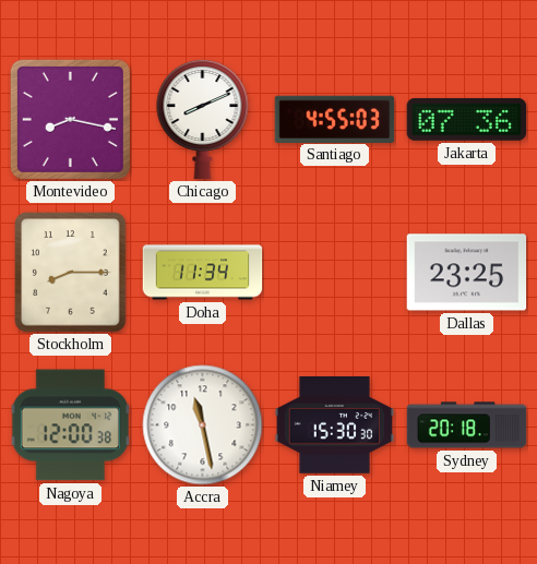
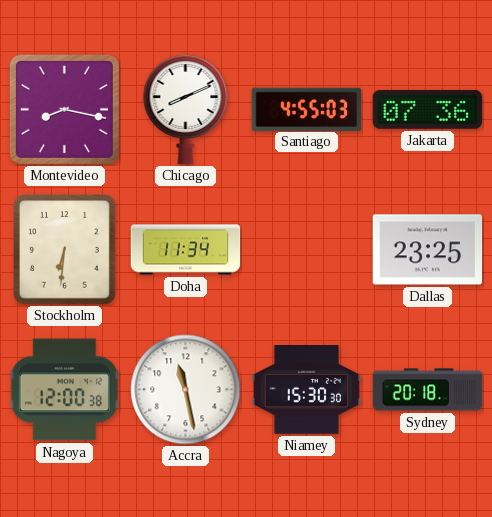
Stockholm: 8:15 -> 6:31
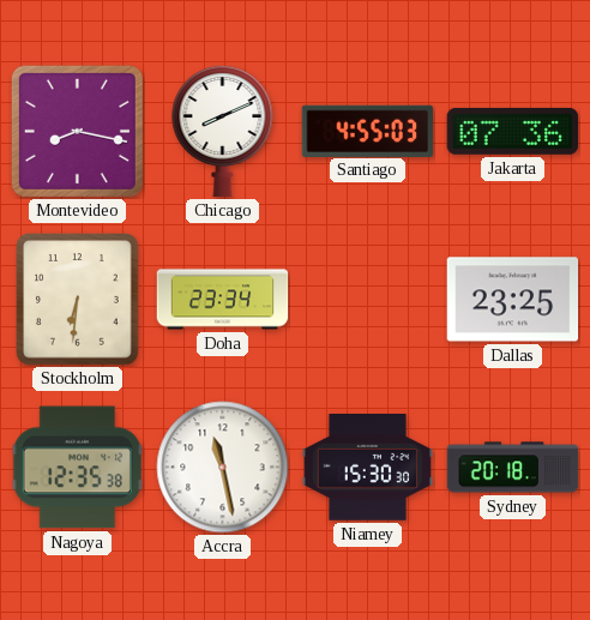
Doha: 11:34 -> 23:34
Nagoya: 12:00 -> 12:35
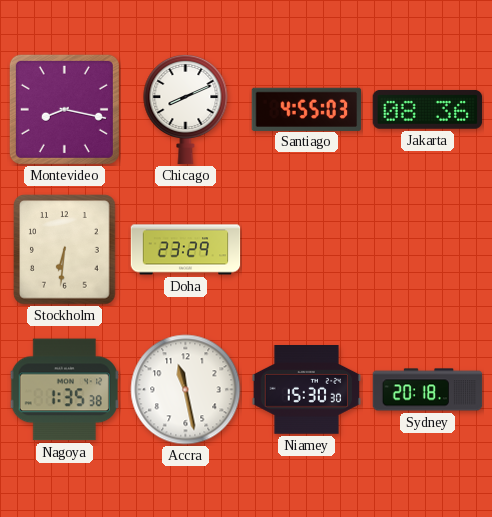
Jakarta: 07:36 -> 08:36
Doha: 23:34 -> 23:29
Dallas: 23:25 -> none
Nagoya: 12:35 -> 1:35
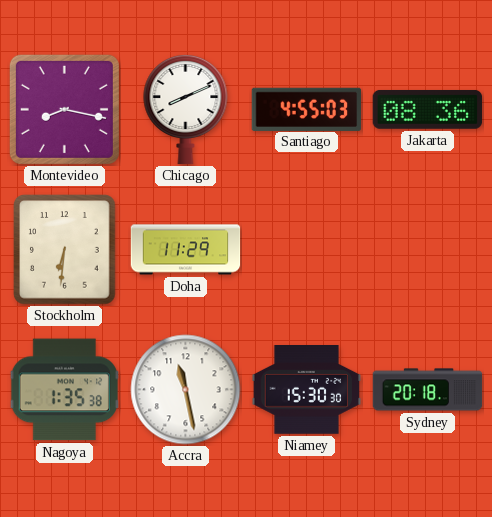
Doha: 23:29 -> 11:29
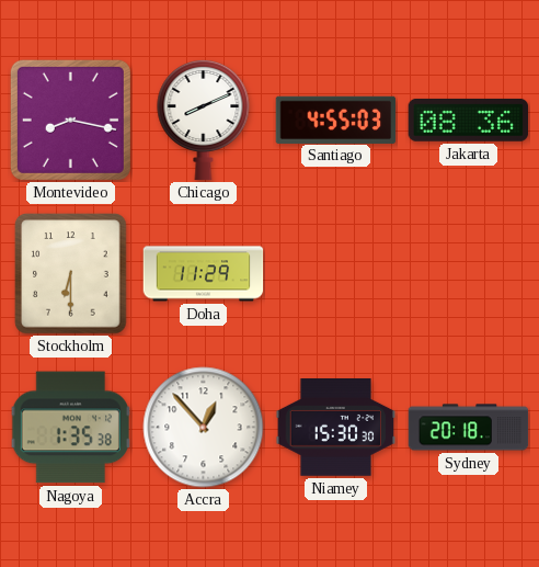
Stockholm: 6:31 -> 6:30
Accra: 11:28 -> 12:53
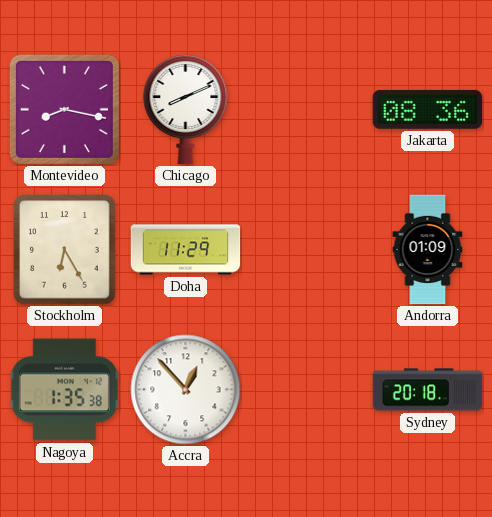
Santiago: 4:55 -> none
Stockholm: 6:30 -> 6:25
Andorra: none -> 01:09
Niamey: 15:30 -> none
